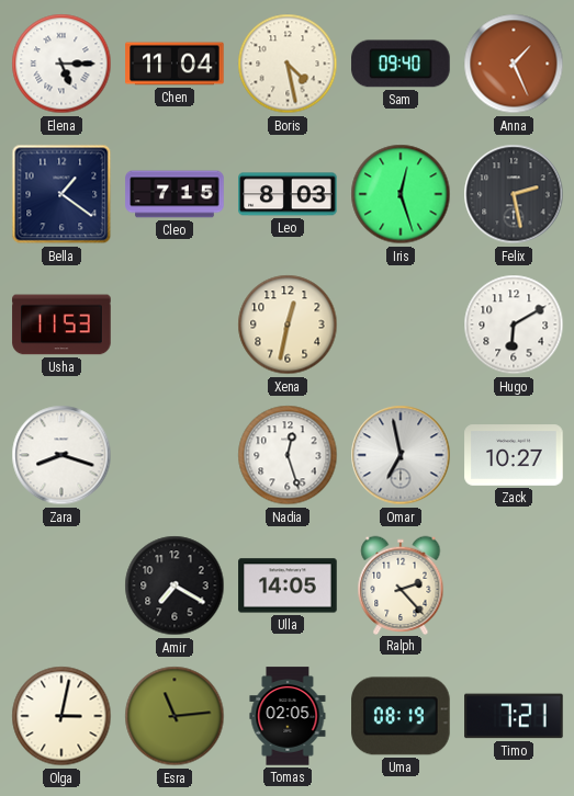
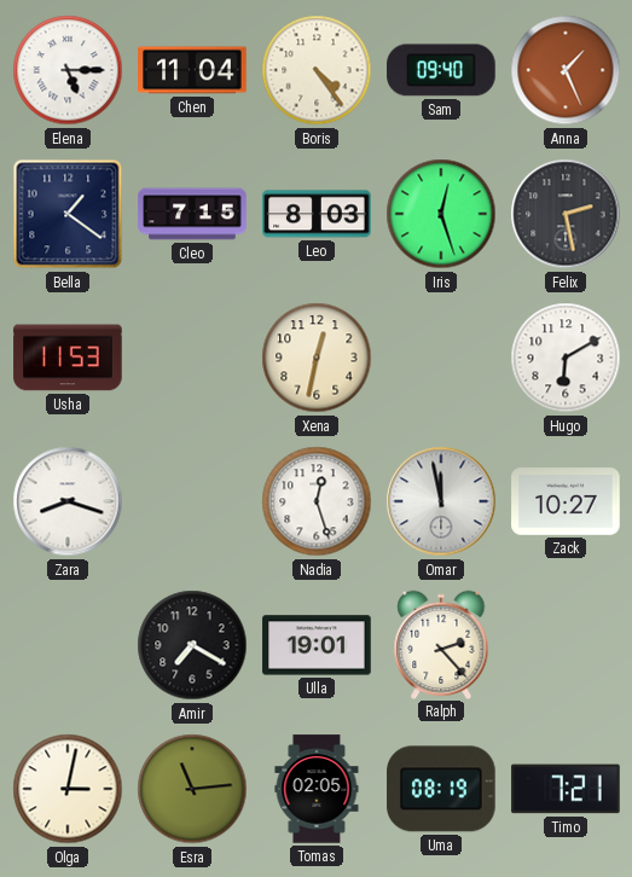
Boris: 4:28 -> 4:24
Omar: 6:58 -> 11:58
Ulla: 14:05 -> 19:01
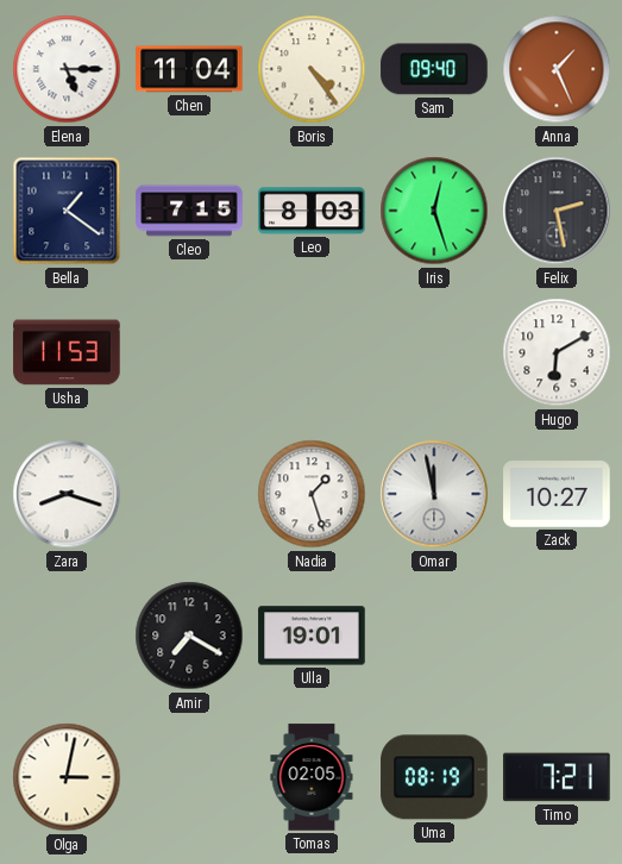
Xena: 12:32 -> none
Nadia: 12:27 -> 1:27
Ralph: 2:23 -> none
Esra: 11:14 -> none
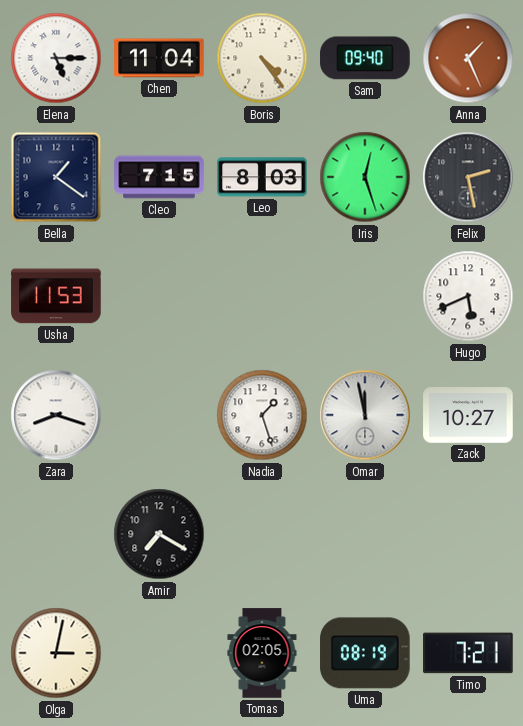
Hugo: 6:10 -> 5:41
Ulla: 19:01 -> none
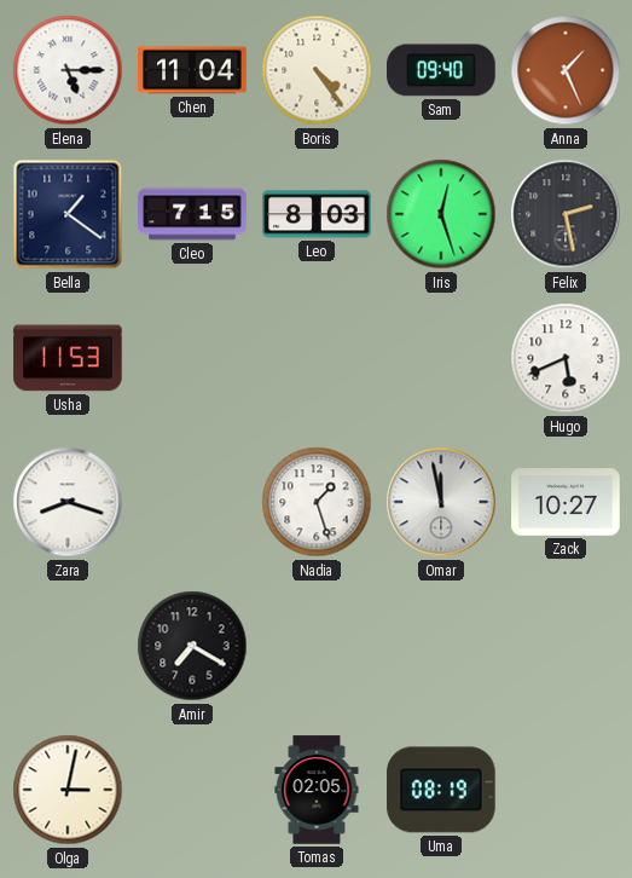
Timo: 7:21 -> none
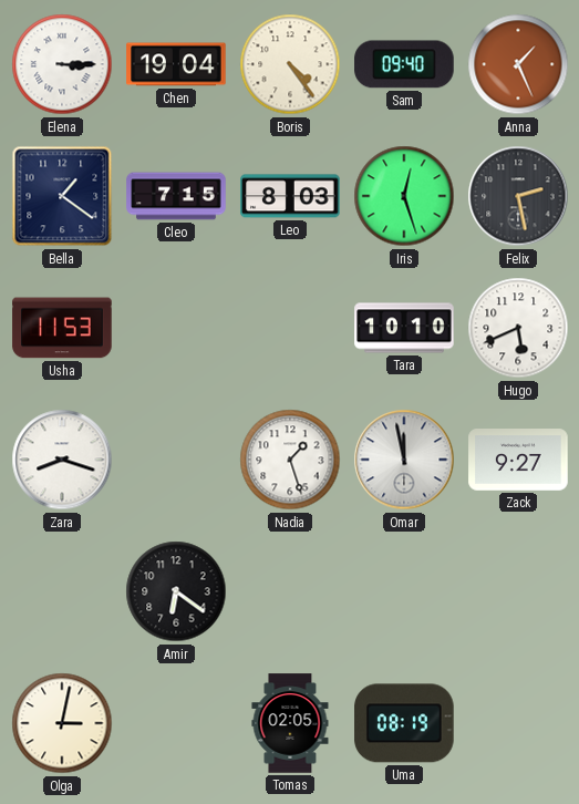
Elena: 5:15 -> 3:15
Chen: 11:04 -> 19:04
Tara: none -> 10:10
Zack: 10:27 -> 9:27
Amir: 7:20 -> 6:21
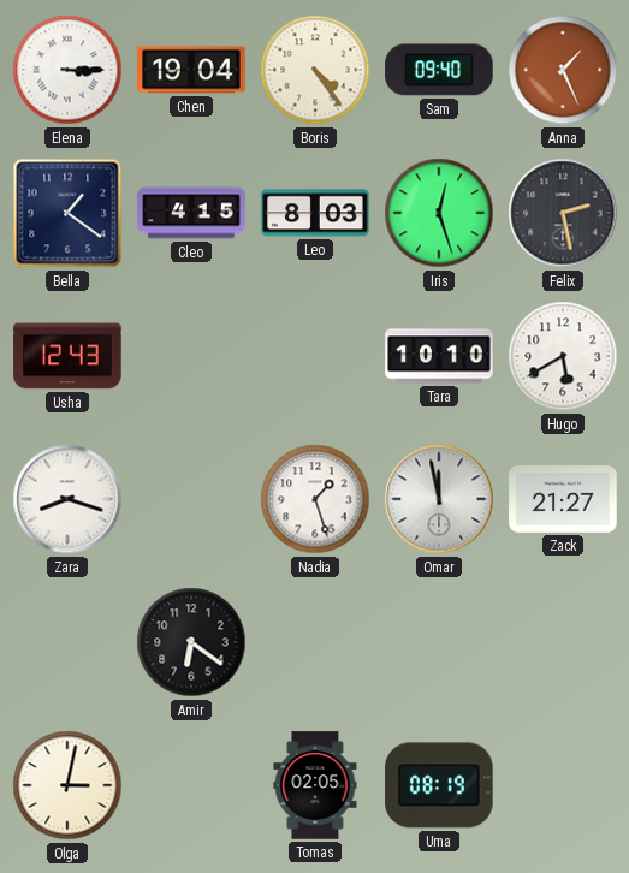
Cleo: 7:15 -> 4:15
Usha: 11:53 -> 12:43
Hugo: 5:41 -> 5:40
Zack: 9:27 -> 21:27
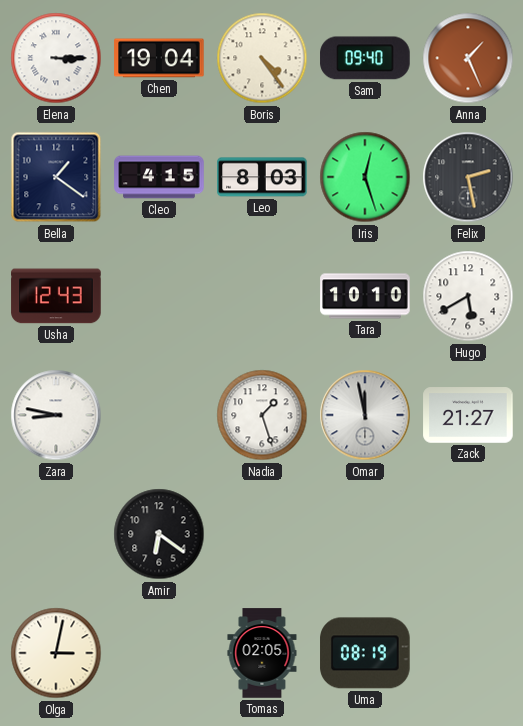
Zara: 8:18 -> 8:47
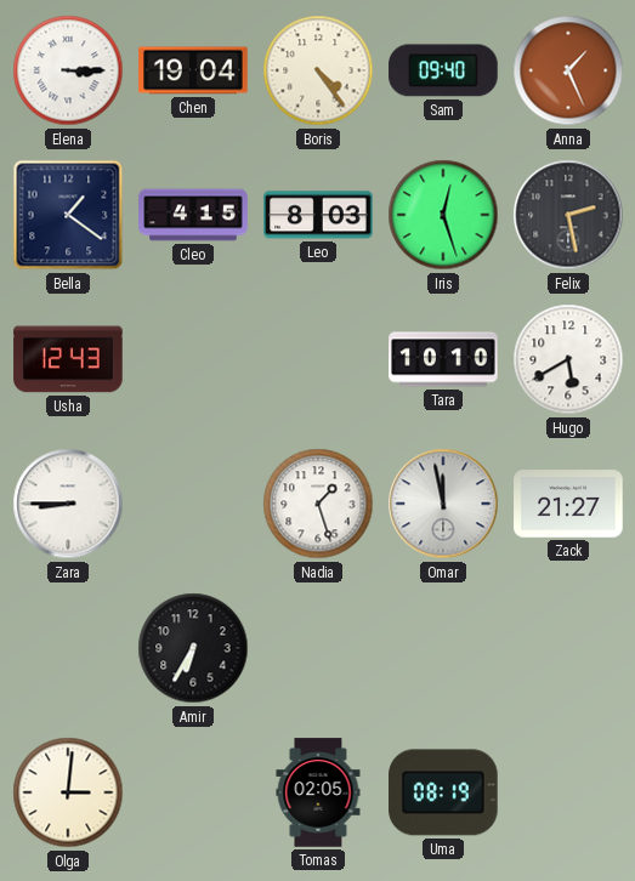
Zara: 8:47 -> 8:45
Amir: 6:21 -> 6:35
Olga: 3:02 -> 3:01
